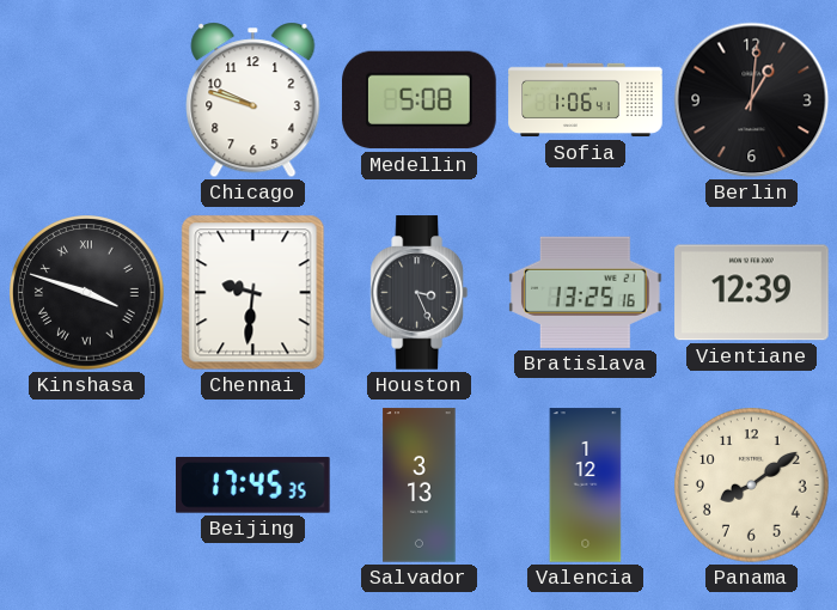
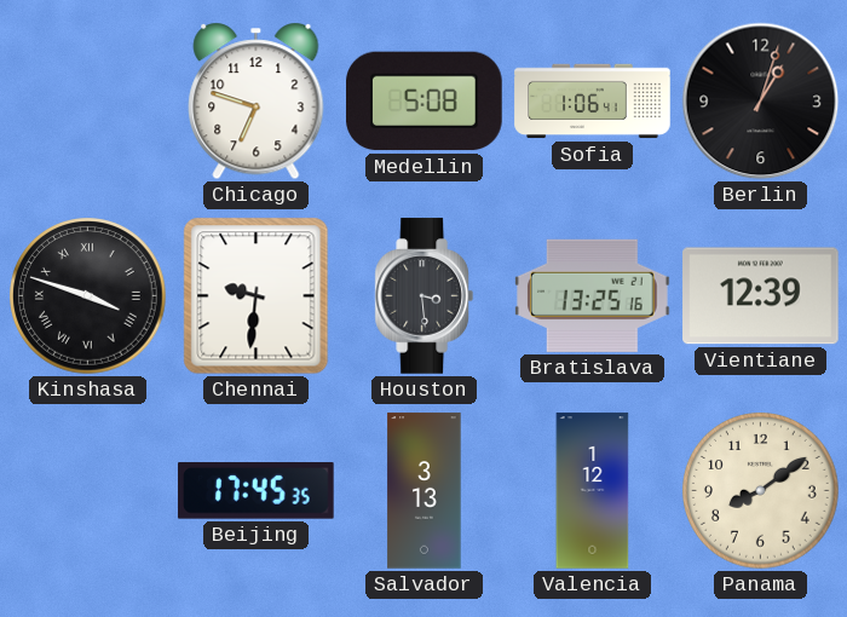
Chicago: 9:48 -> 6:48
Berlin: 1:01 -> 1:03
Houston: 3:26 -> 3:29
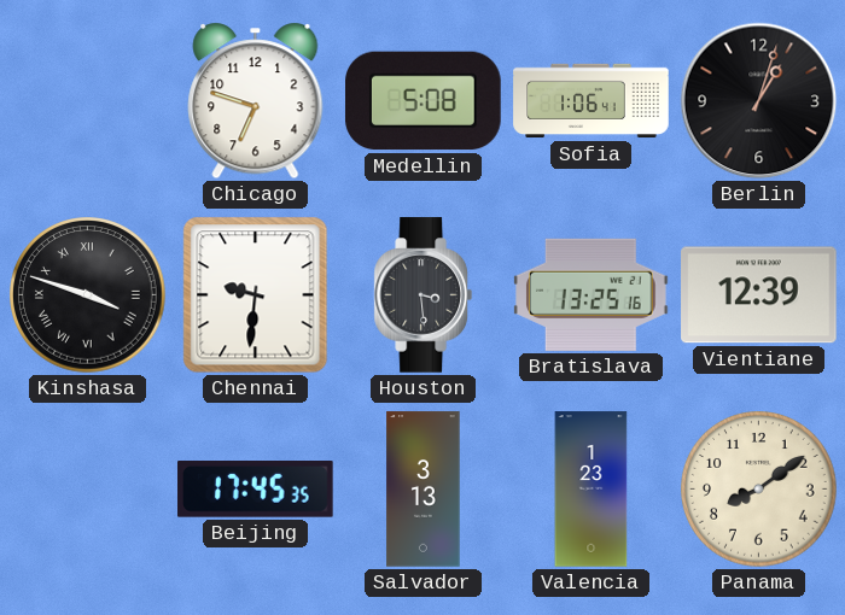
Valencia: 1:12 -> 1:23
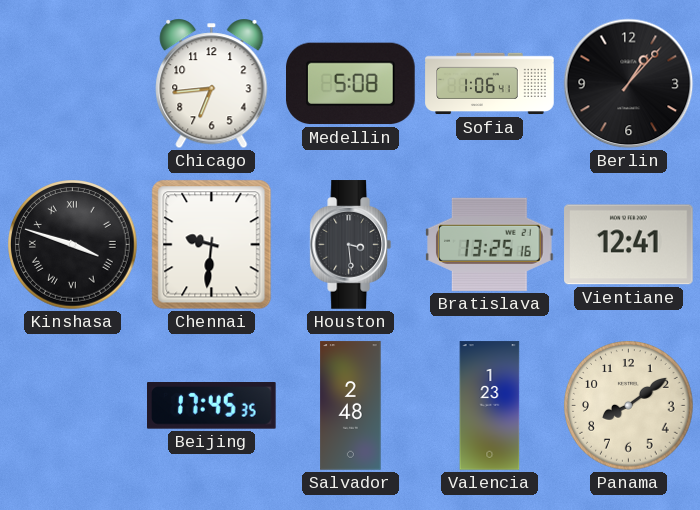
Chicago: 6:48 -> 6:44
Berlin: 1:03 -> 1:07
Vientiane: 12:39 -> 12:41
Salvador: 3:13 -> 2:48
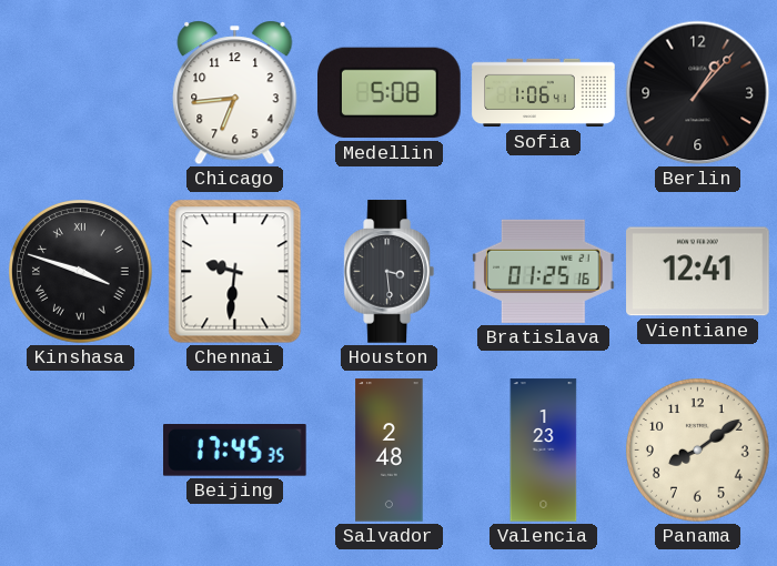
Bratislava: 13:25 -> 01:25
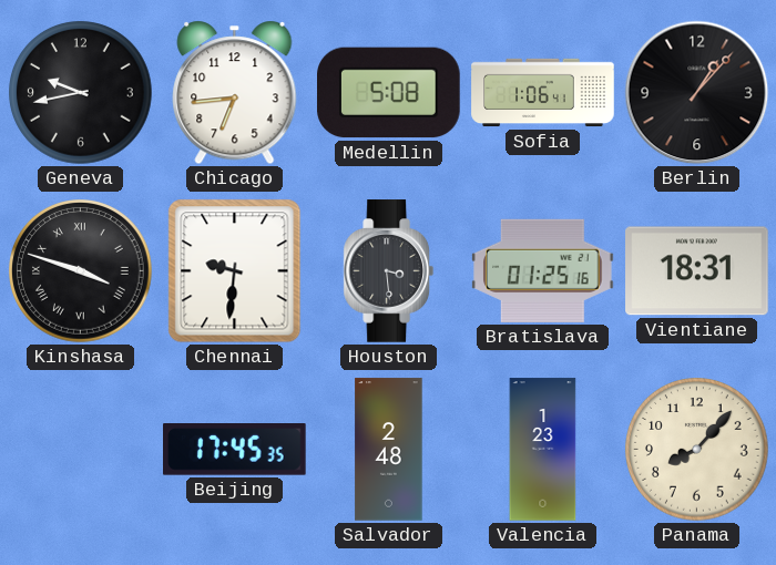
Geneva: none -> 9:43
Vientiane: 12:41 -> 18:31
Panama: 8:09 -> 8:07
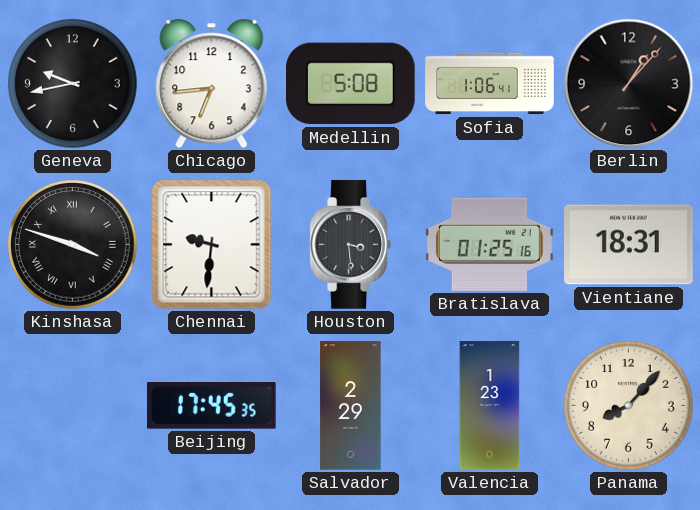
Salvador: 2:48 -> 2:29
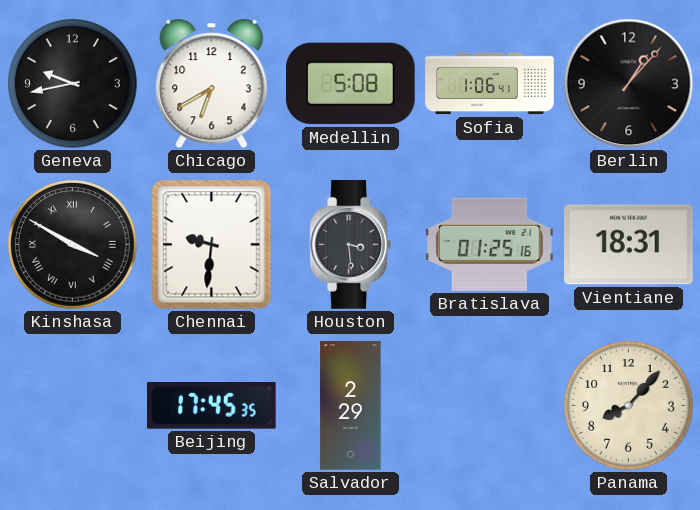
Chicago: 6:44 -> 6:40
Kinshasa: 3:48 -> 3:50
Valencia: 1:23 -> none
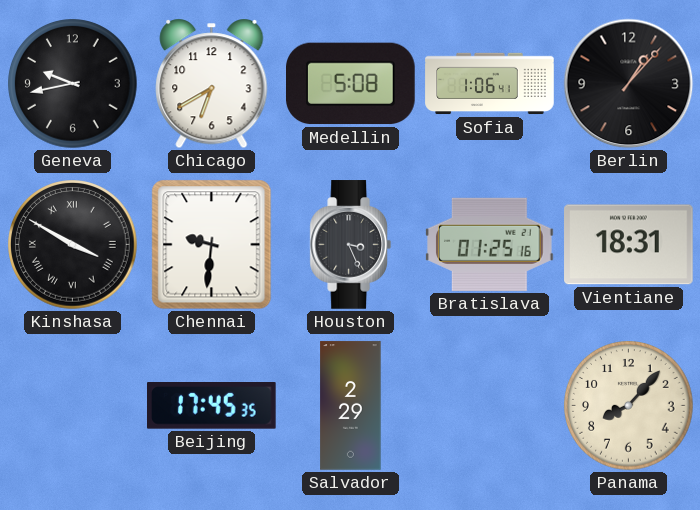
Houston: 3:29 -> 3:26
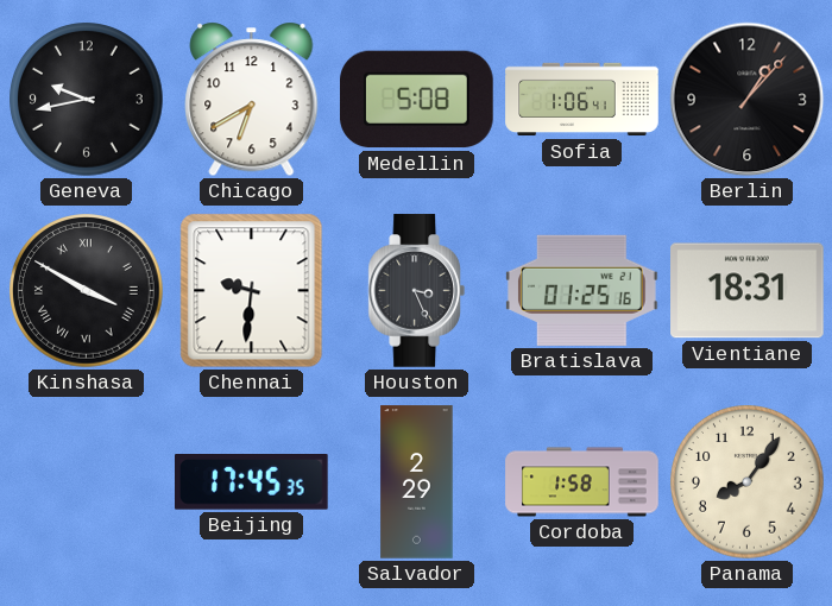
Cordoba: none -> 1:58
Panama: 8:07 -> 8:06
